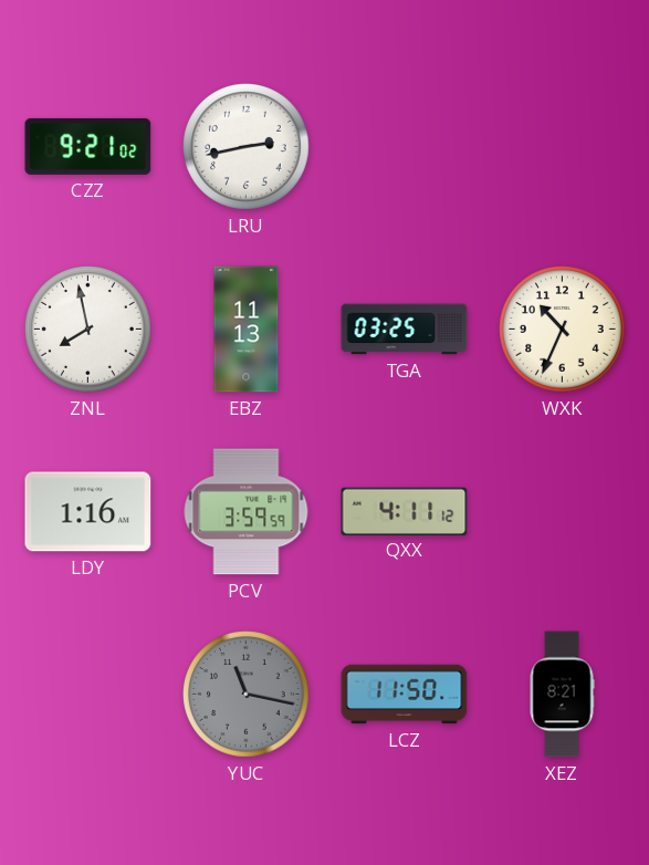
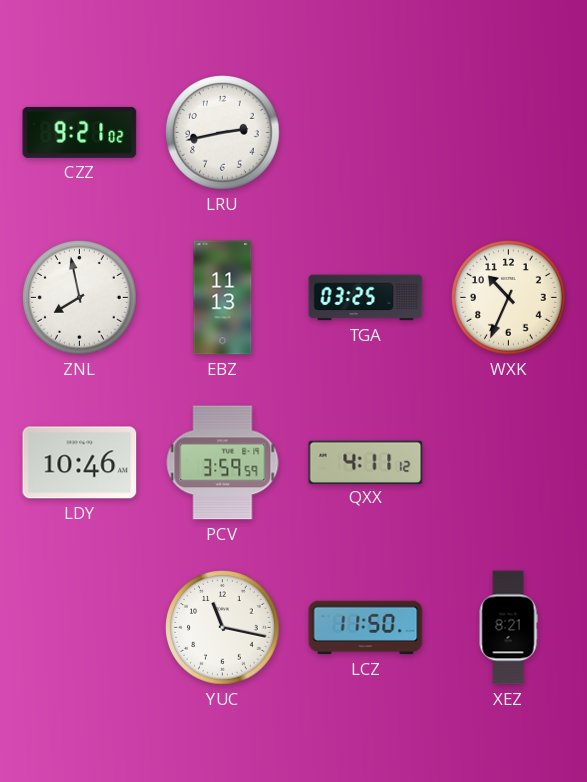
LDY: 1:16 -> 10:46
YUC dial: grey -> white
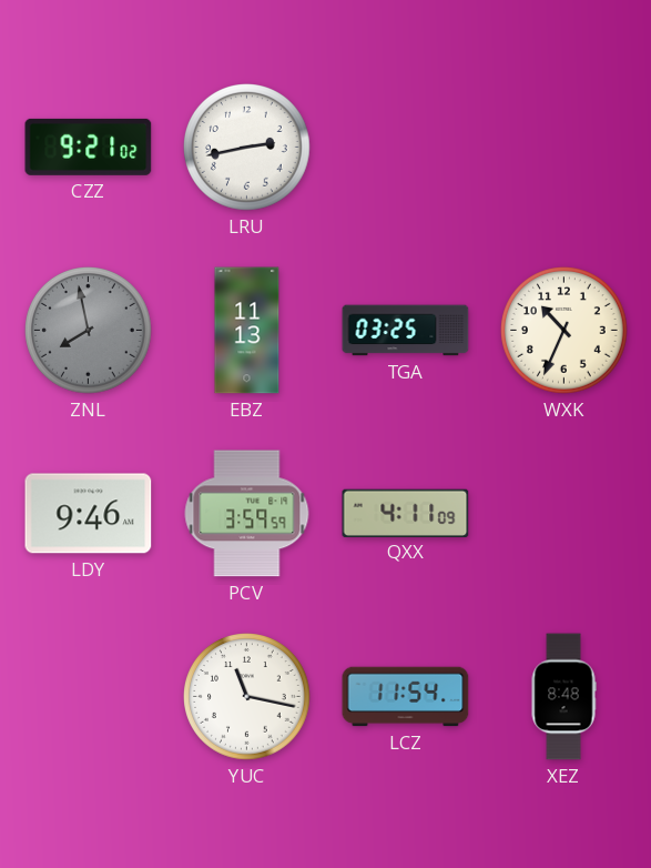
ZNL dial: white -> grey
LDY: 10:46 -> 9:46
QXX: 4:11:12 -> 4:11:09
LCZ: 11:50 -> 11:54
XEZ: 8:21 -> 8:48
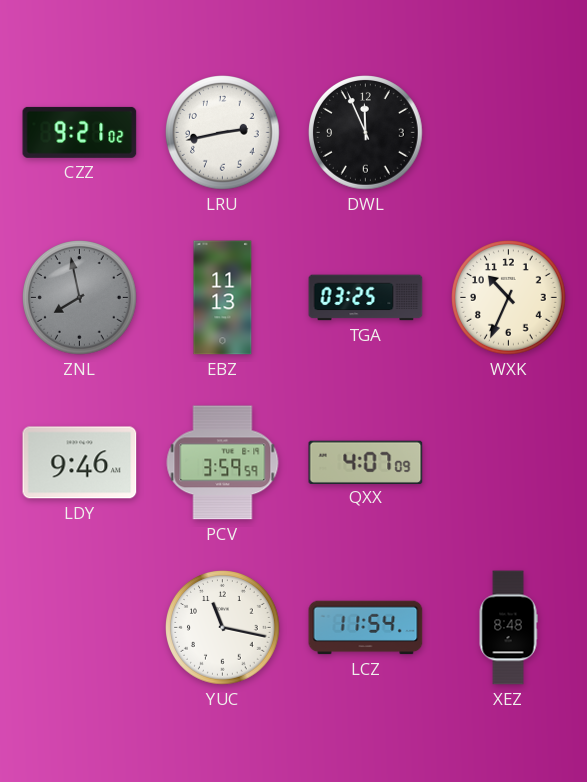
DWL: none -> 11:56
QXX: 4:11 -> 4:07
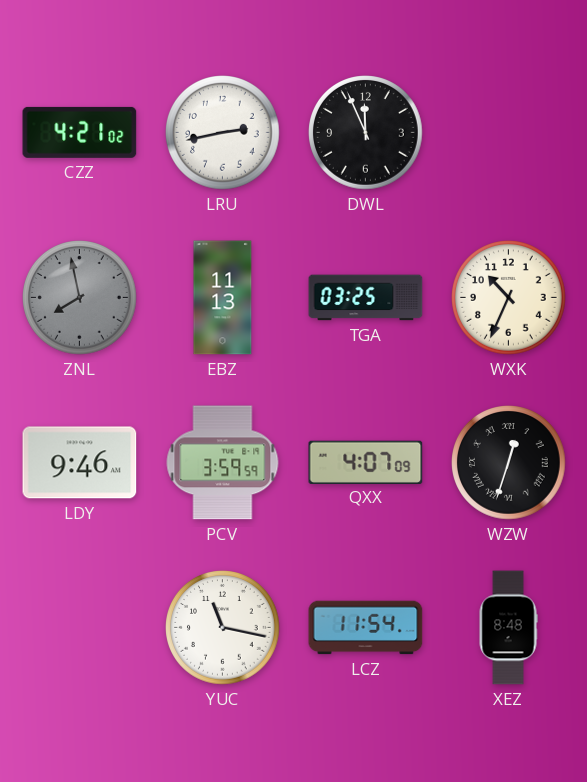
CZZ: 9:21 -> 4:21
WZW: none -> 12:33
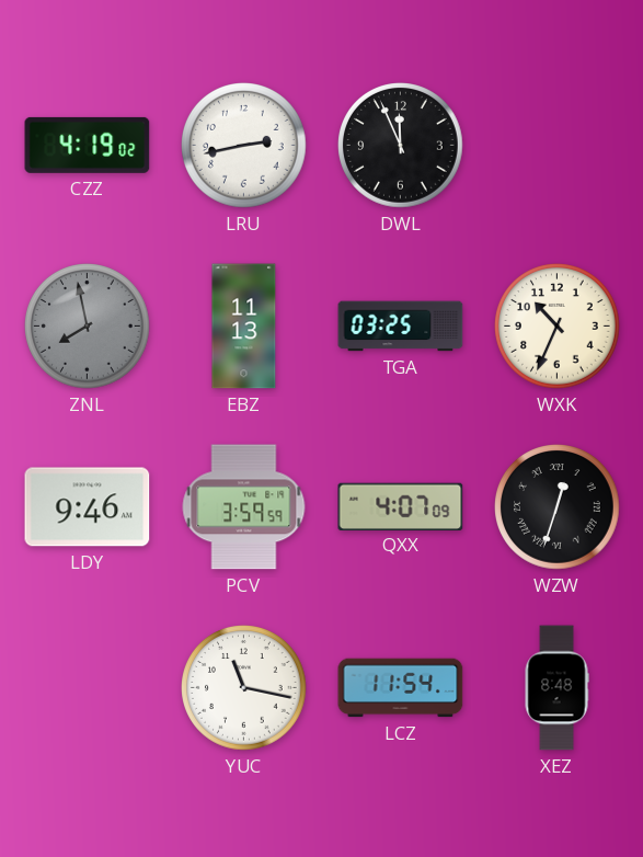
CZZ: 4:21 -> 4:19
